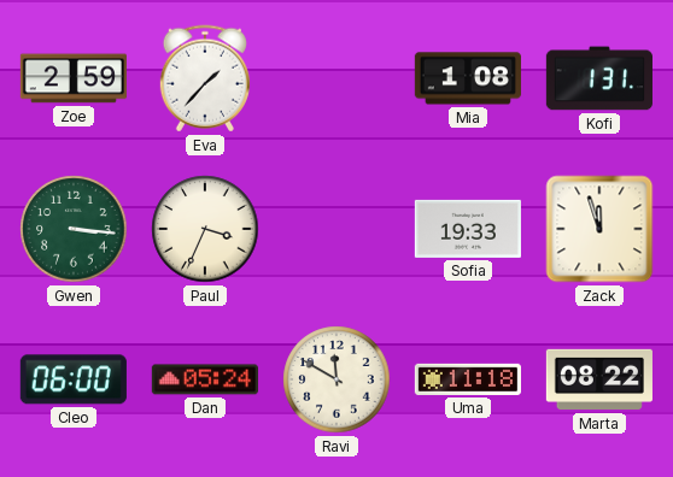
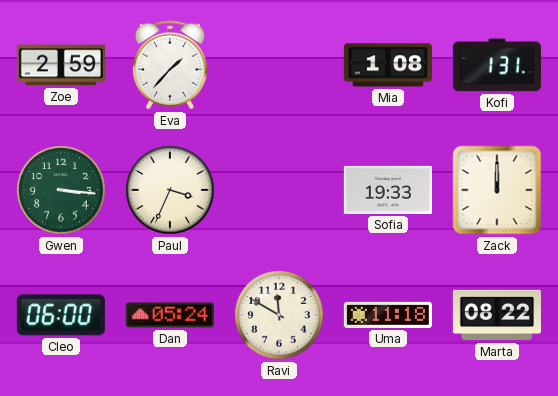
Zack: 11:57 -> 12:00
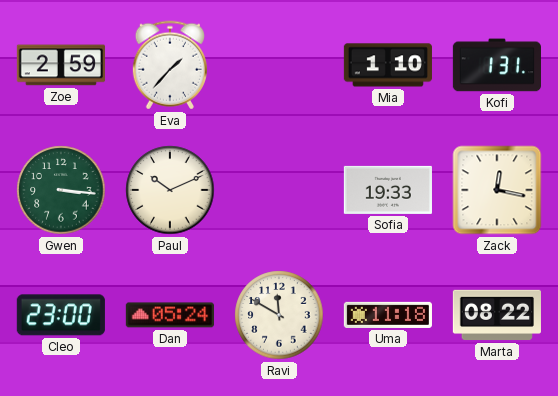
Mia: 1:08 -> 1:10
Paul: 3:34 -> 10:11
Zack: 12:00 -> 12:17
Cleo: 06:00 -> 23:00
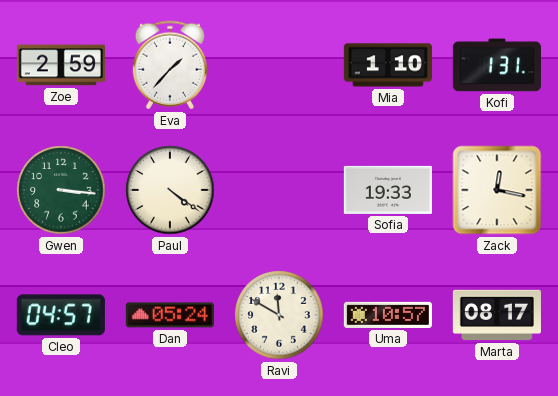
Paul: 10:11 -> 4:21
Cleo: 23:00 -> 04:57
Uma: 11:18 -> 10:57
Marta: 08:22 -> 08:17
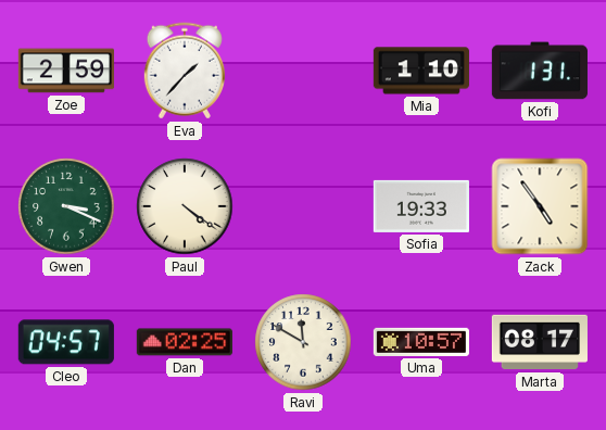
Gwen: 3:16 -> 3:19
Zack: 12:17 -> 4:54
Dan: 05:24 -> 02:25
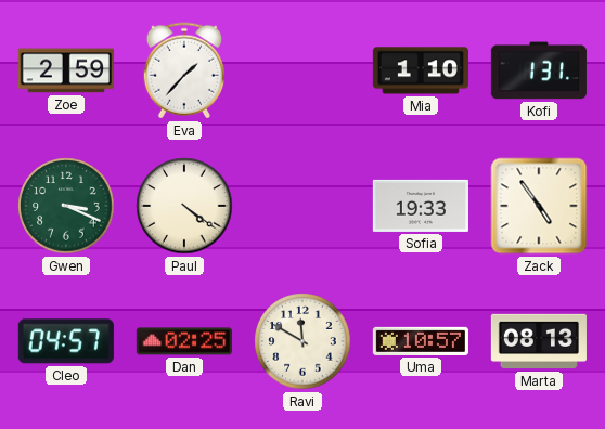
Marta: 08:17 -> 08:13
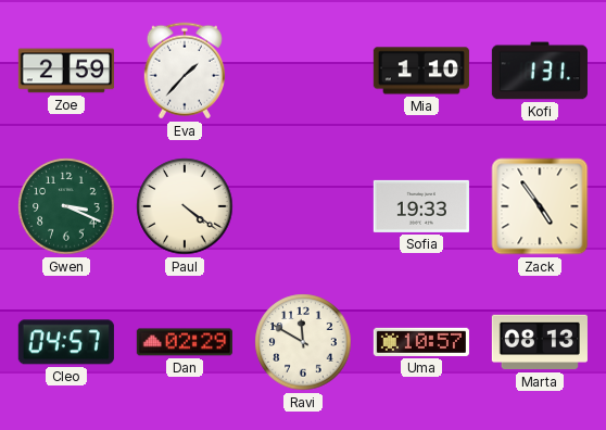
Dan: 02:25 -> 02:29
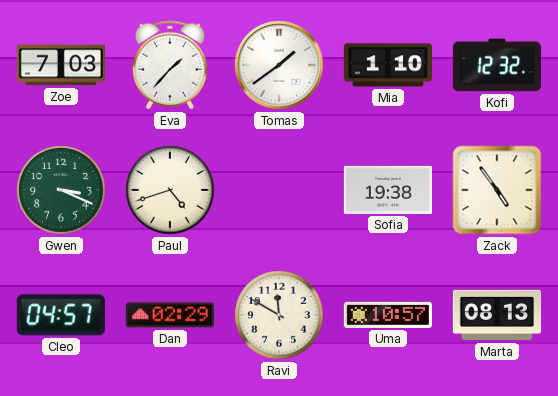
Zoe: 2:59 -> 7:03
Tomas: none -> 1:39
Kofi: 1:31 -> 12:32
Paul: 4:21 -> 4:42
Sofia: 19:33 -> 19:38
